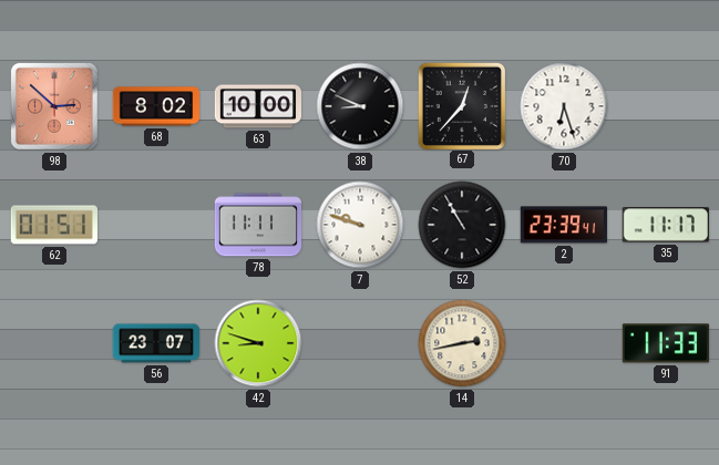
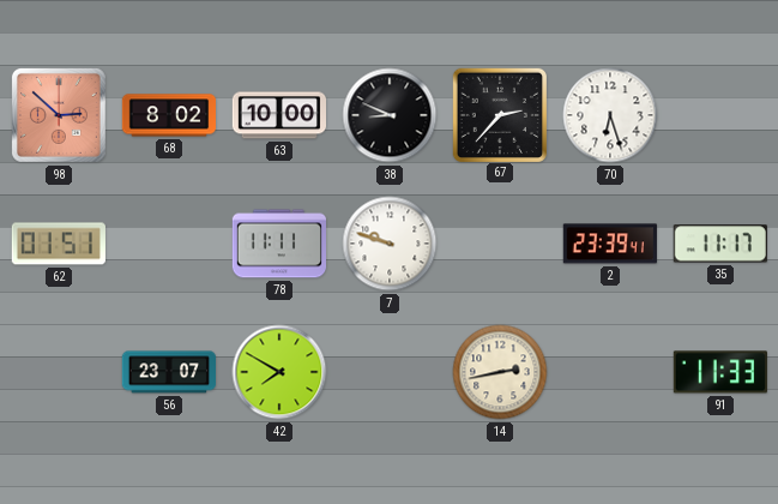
67: 12:37 -> 2:37
52: 10:55 -> none
42: 8:48 -> 7:50
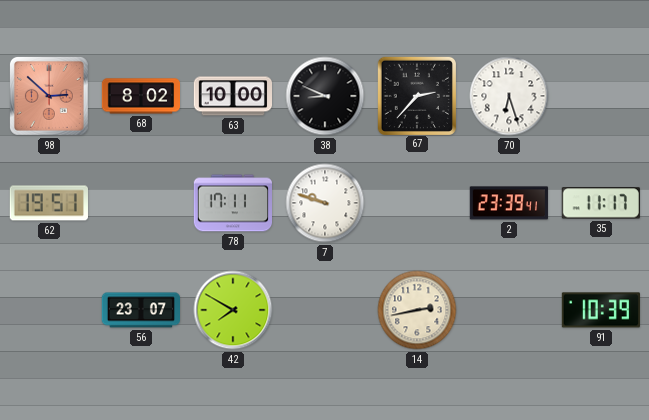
62: 01:51 -> 19:51
78: 11:11 -> 17:11
91: 11:33 -> 10:39
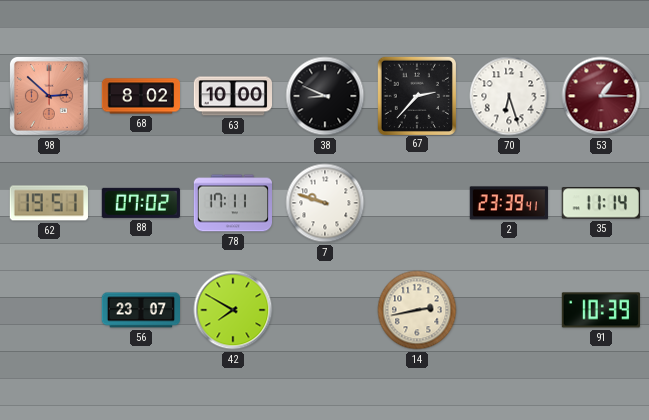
53: none -> 1:15
88: none -> 07:02
35: 11:17 -> 11:14
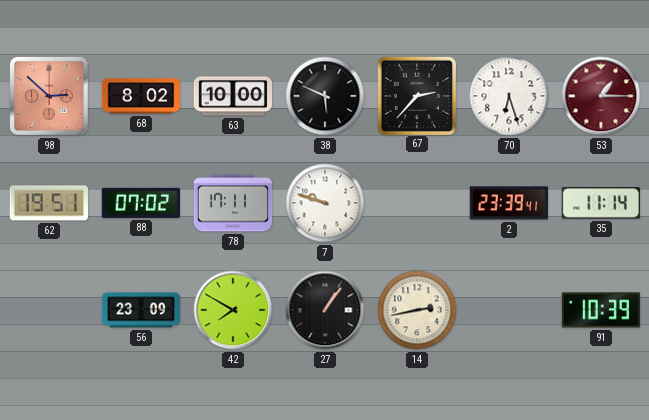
38: 8:49 -> 5:49
56: 23:07 -> 23:09
27: none -> 1:06
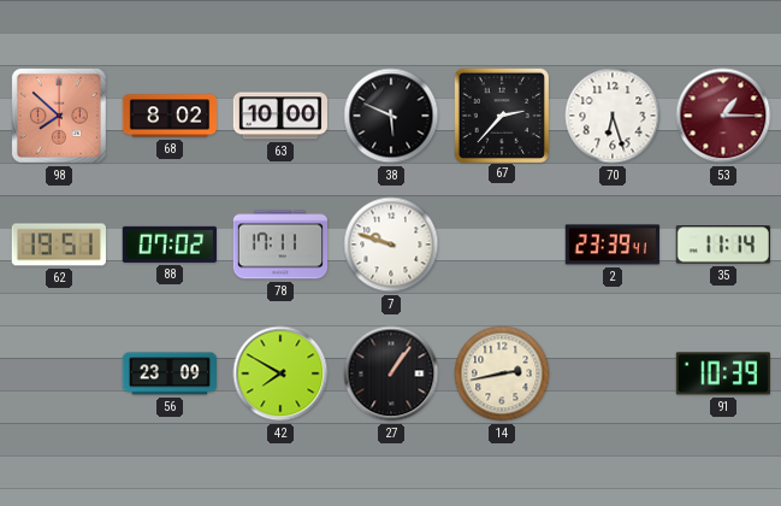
98: 2:52 -> 7:52
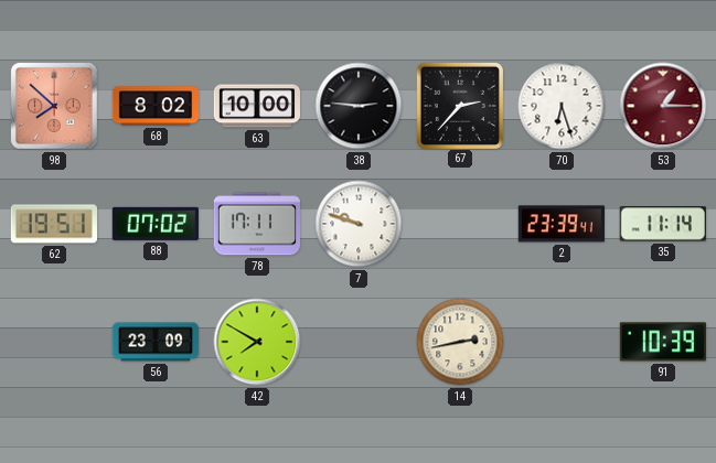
38: 5:49 -> 2:46
27: 1:06 -> none
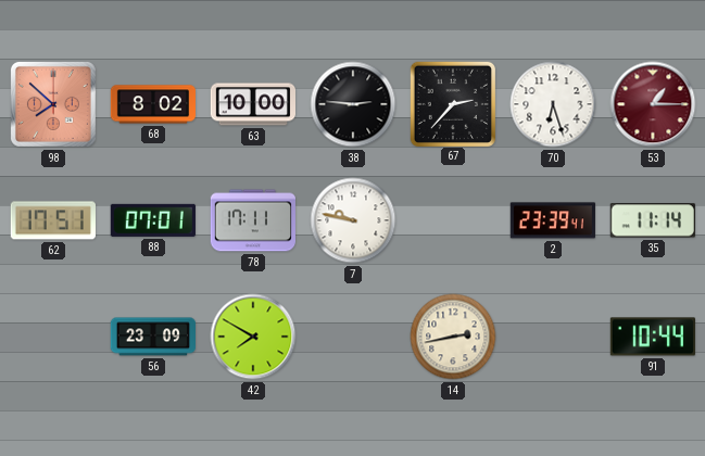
62: 19:51 -> 17:51
88: 07:02 -> 07:01
7: 9:48 -> 9:47
91: 10:39 -> 10:44
